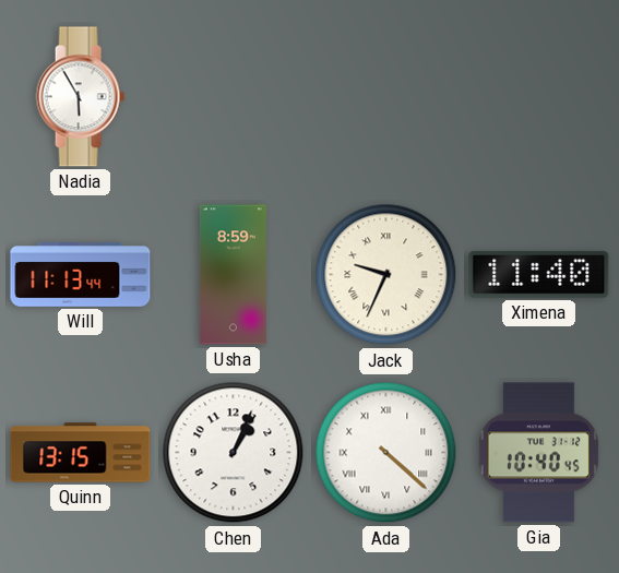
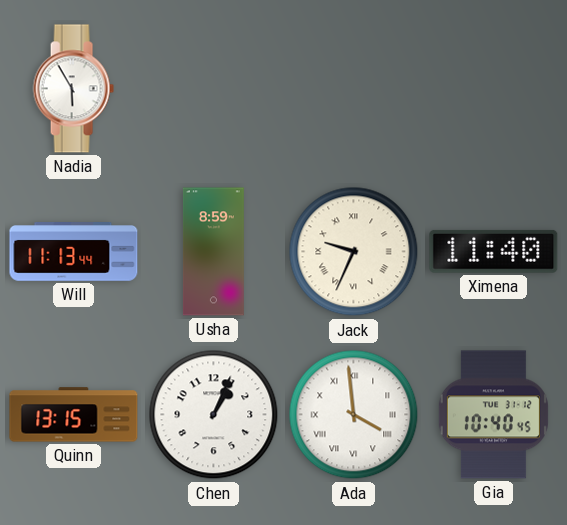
Ada: 4:22 -> 3:59
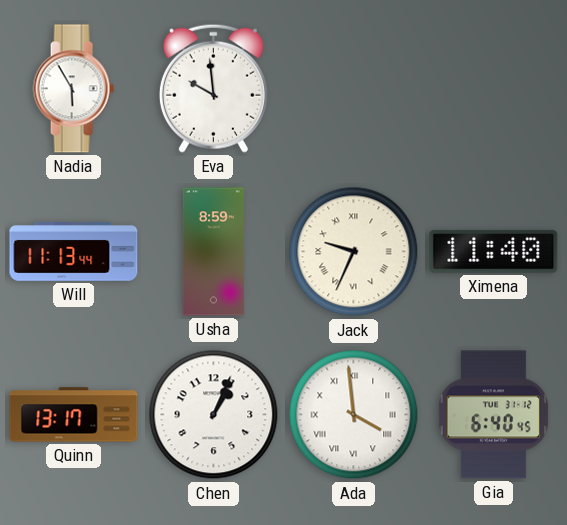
Eva: none -> 9:59
Quinn: 13:15 -> 13:17
Gia: 10:40 -> 6:40
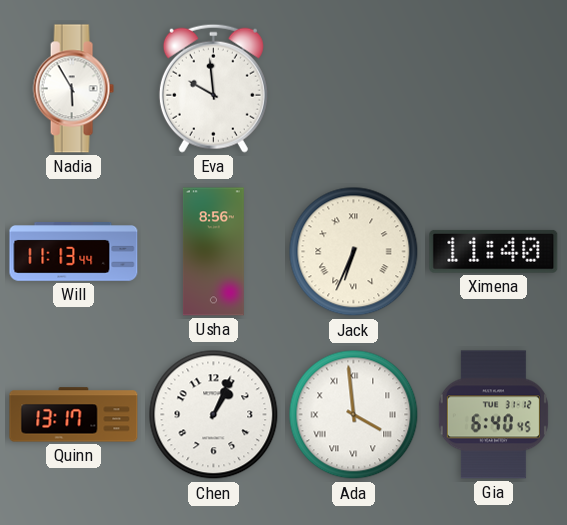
Usha: 8:59 -> 8:56
Jack: 9:34 -> 6:34
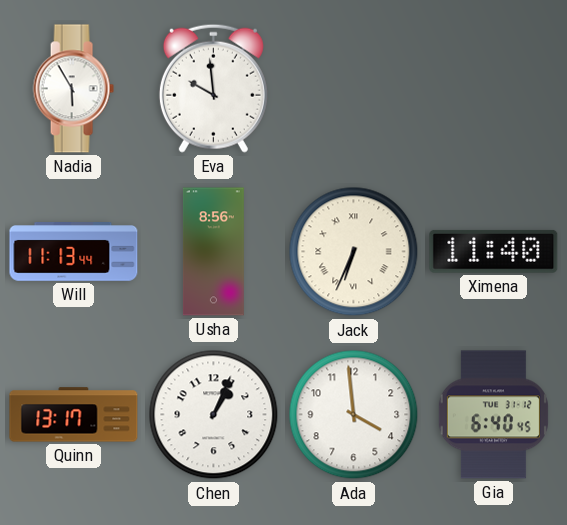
Ada numerals: Roman -> Arabic
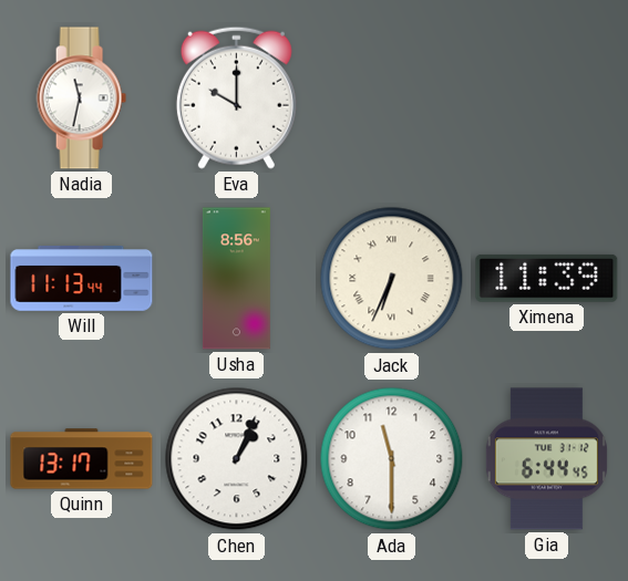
Nadia: 5:55 -> 11:32
Eva: 9:59 -> 10:00
Ximena: 11:40 -> 11:39
Ada: 3:59 -> 11:30
Gia: 6:40 -> 6:44
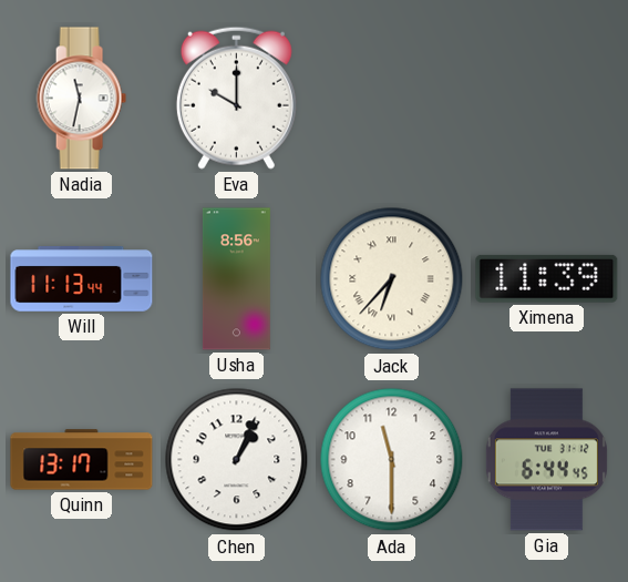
Jack: 6:34 -> 6:37
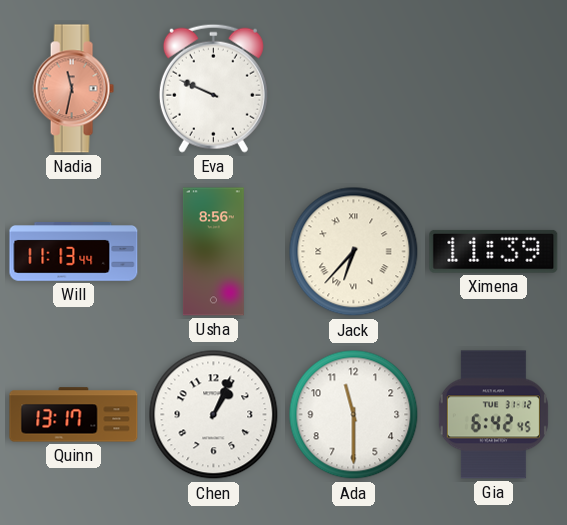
Nadia dial: white -> salmon
Eva: 10:00 -> 9:49
Gia: 6:44 -> 6:42
